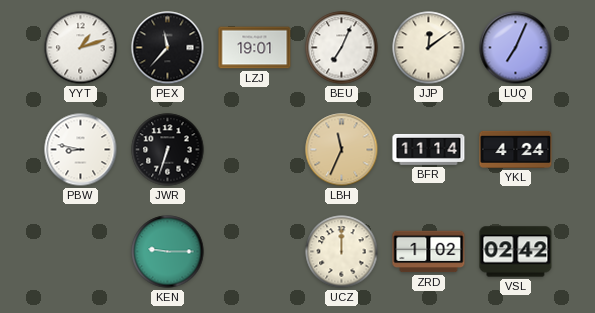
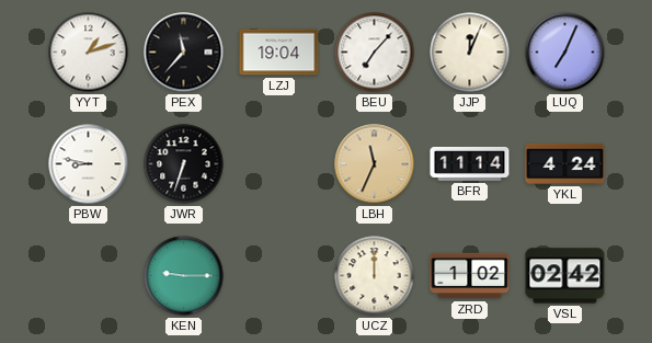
LZJ: 19:01 -> 19:04
BEU: 7:04 -> 7:07
JJP: 12:09 -> 12:04
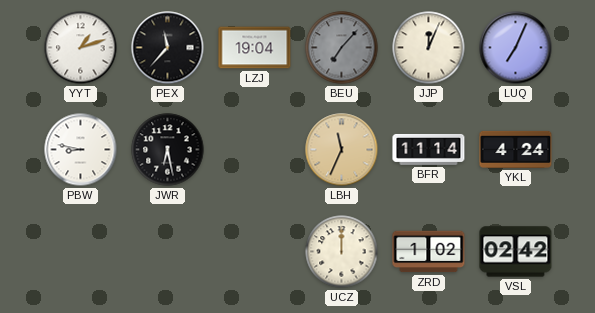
BEU dial: white -> grey
JWR: 6:33 -> 6:28
KEN: 9:15 -> none
